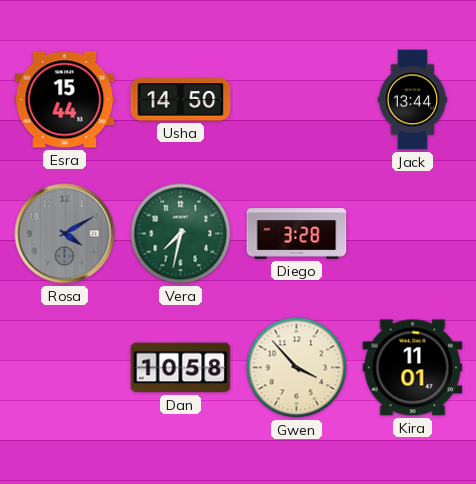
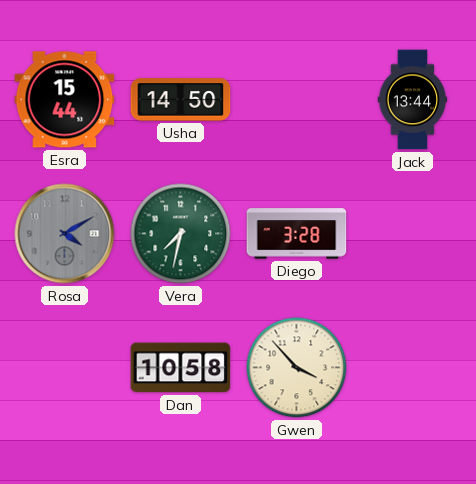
Kira: 11:01 -> none
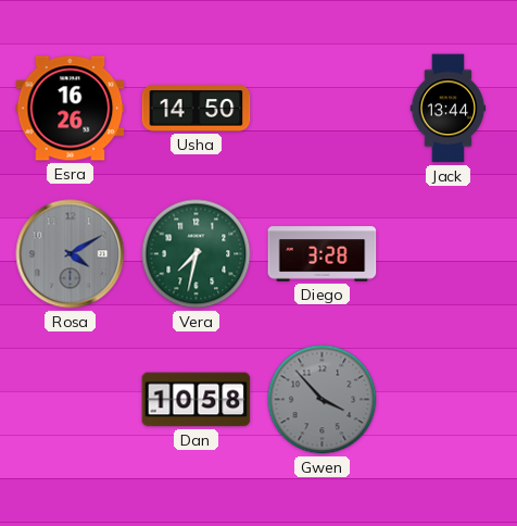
Esra: 15:44 -> 16:26
Gwen dial: cream -> grey
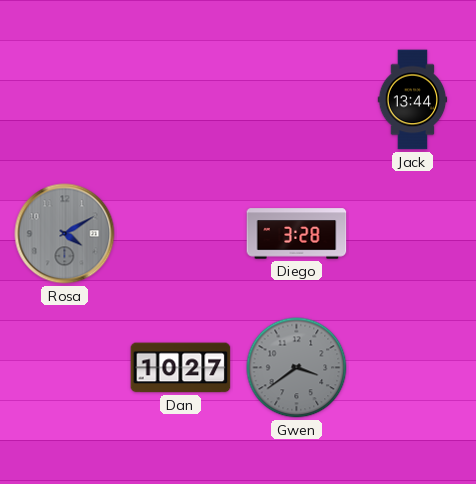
Esra: 16:26 -> none
Usha: 14:50 -> none
Vera: 7:32 -> none
Dan: 10:58 -> 10:27
Gwen: 3:53 -> 3:39
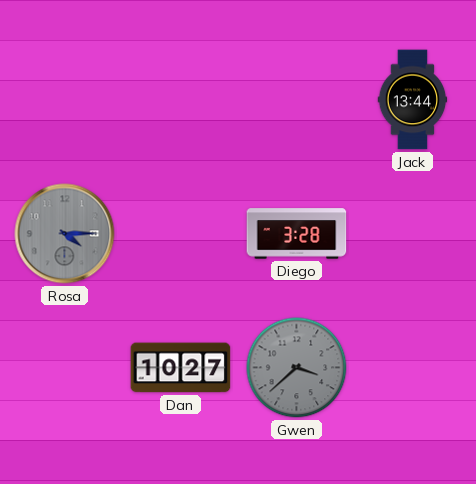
Rosa: 4:10 -> 4:15
Gwen: 3:39 -> 3:38
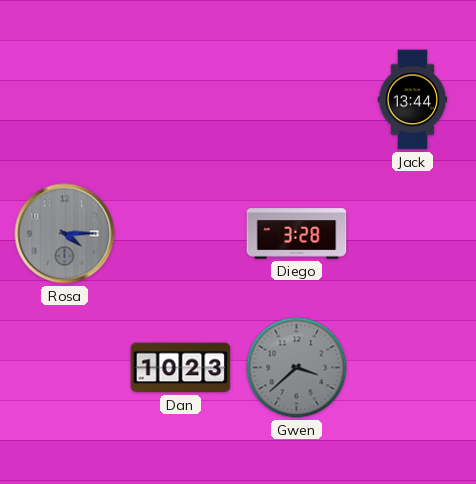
Dan: 10:27 -> 10:23
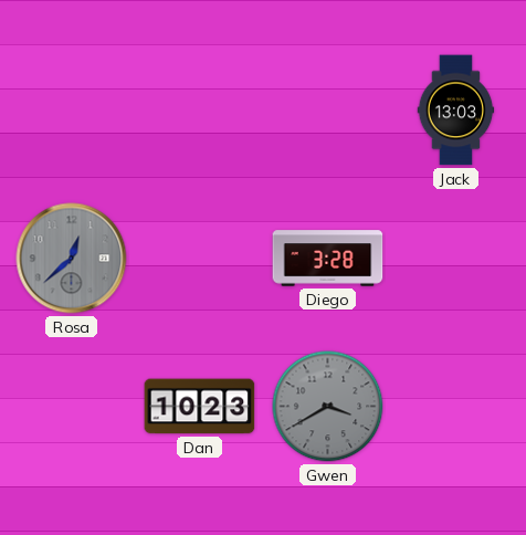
Jack: 13:44 -> 13:03
Rosa: 4:15 -> 12:38
Gwen: 3:38 -> 3:40
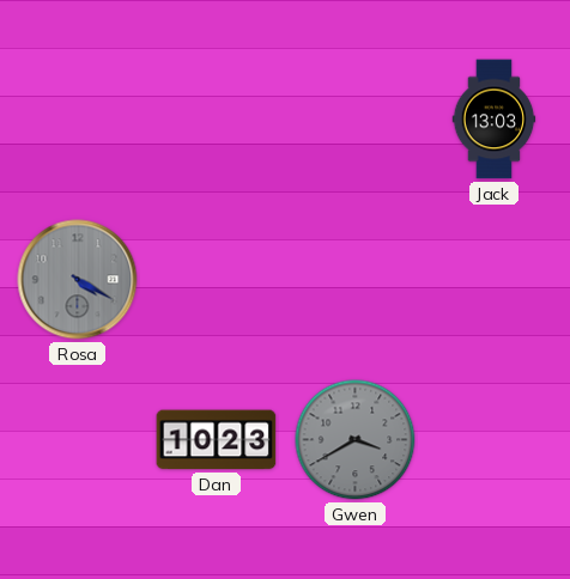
Rosa: 12:38 -> 4:20
Diego: 3:28 -> none
